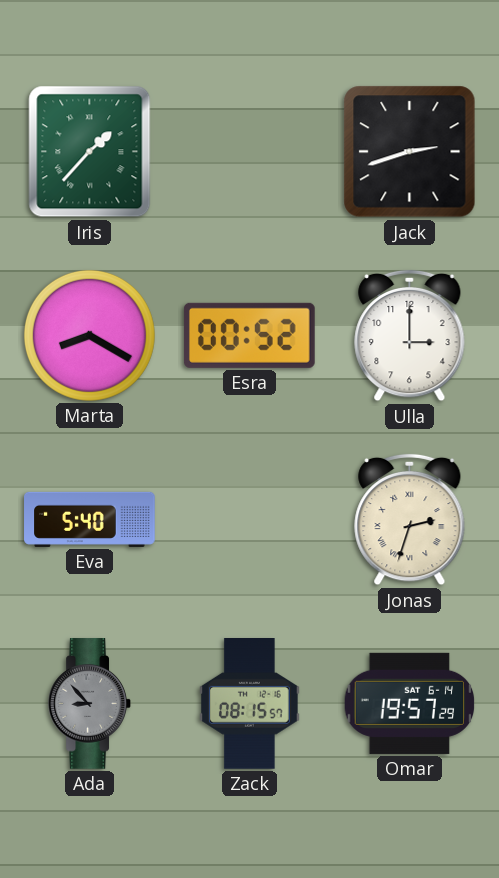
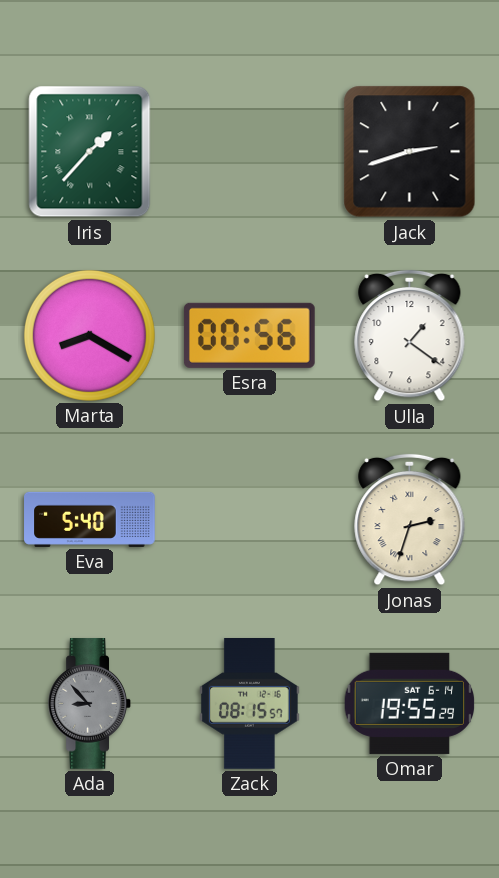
Esra: 00:52 -> 00:56
Ulla: 3:00 -> 1:21
Omar: 19:57 -> 19:55
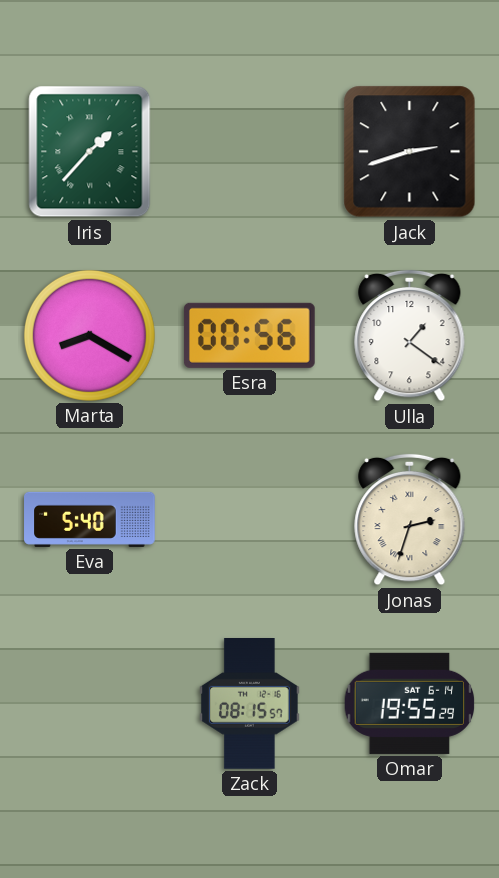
Ada: 8:53 -> none
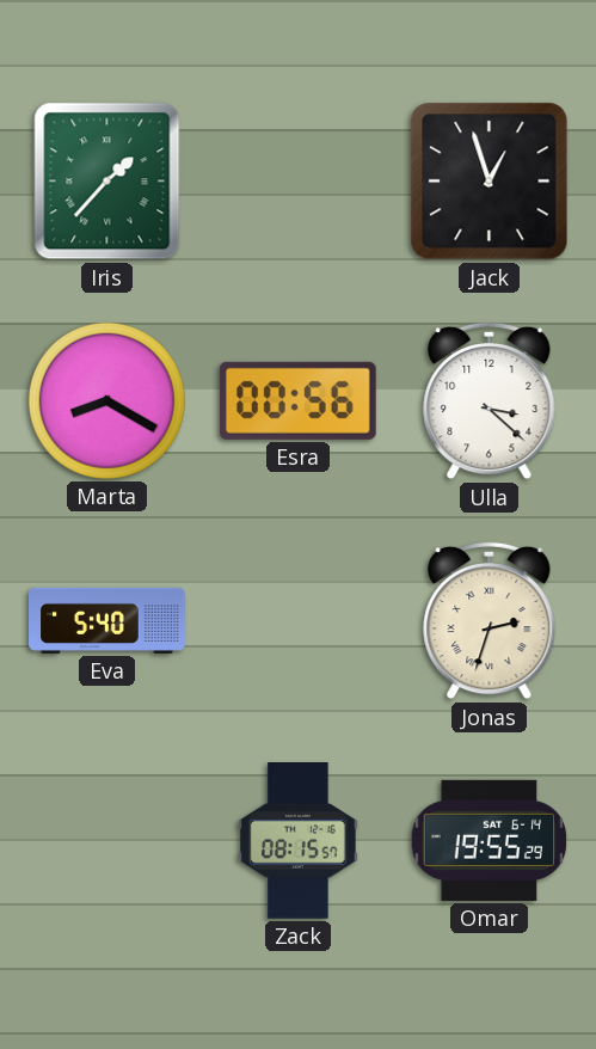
Jack: 2:42 -> 12:57
Ulla: 1:21 -> 3:22
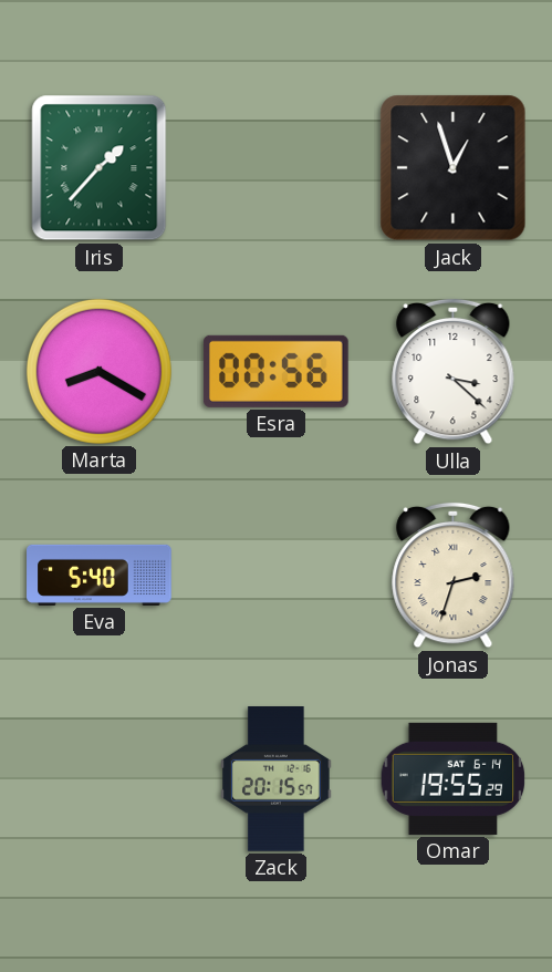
Zack: 08:15 -> 20:15
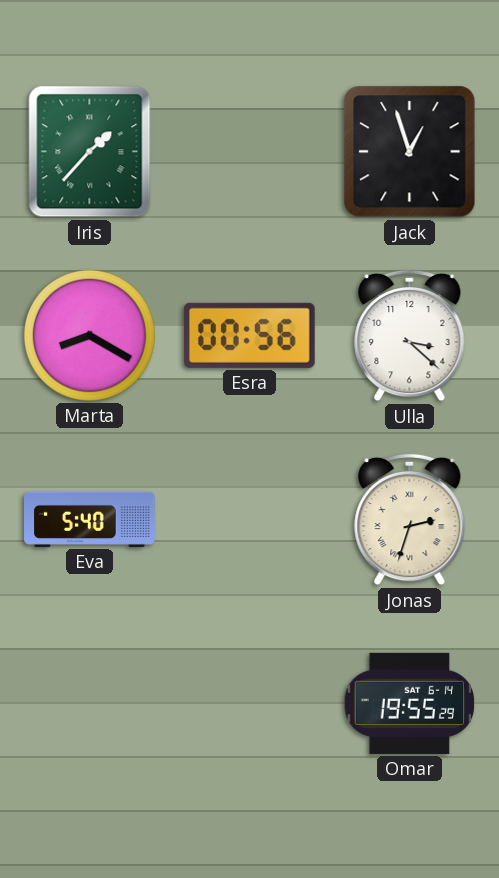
Zack: 20:15 -> none
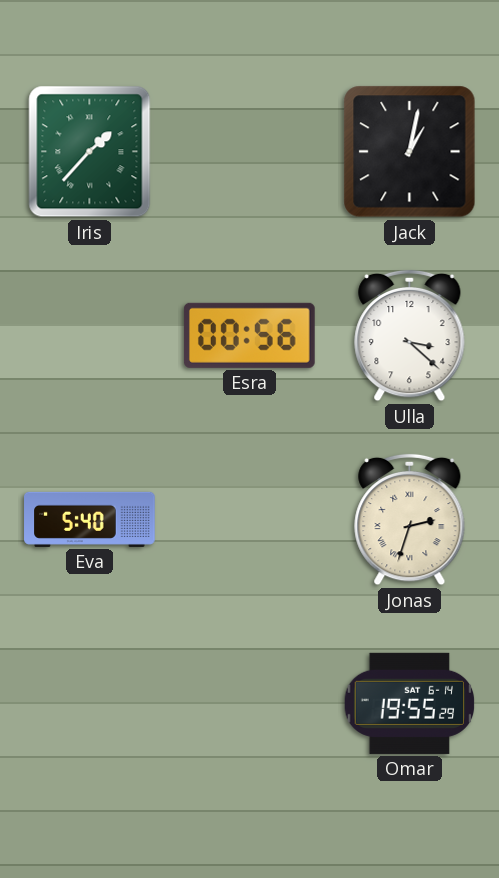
Jack: 12:57 -> 1:02
Marta: 8:20 -> none
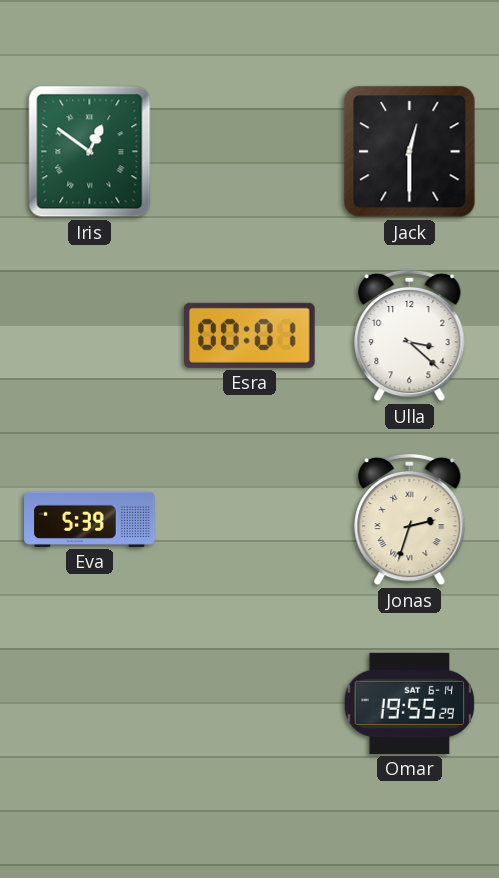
Iris: 1:37 -> 12:51
Jack: 1:02 -> 12:30
Esra: 00:56 -> 00:01
Eva: 5:40 -> 5:39
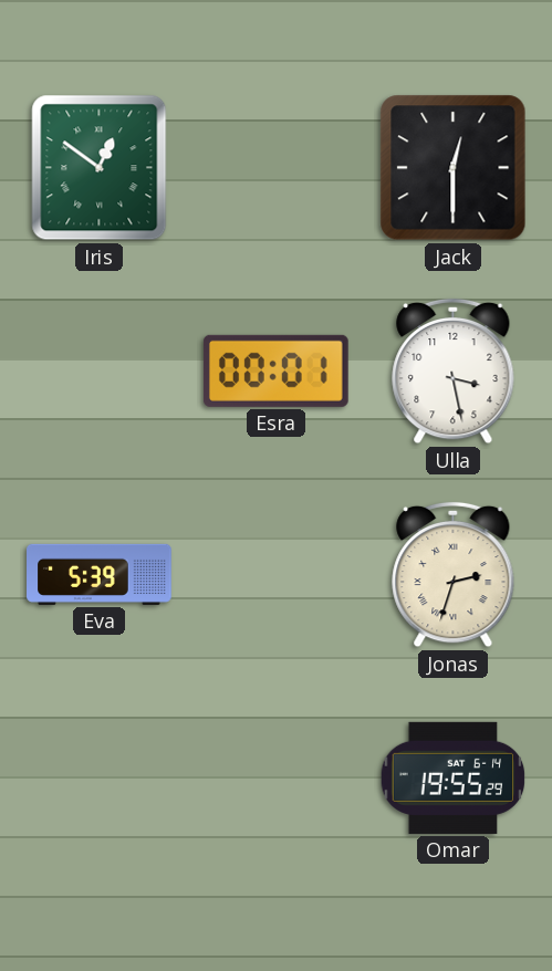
Ulla: 3:22 -> 3:28
